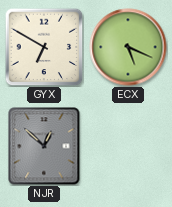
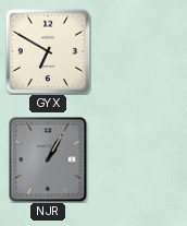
ECX: 5:19 -> none
NJR: 12:52 -> 1:05
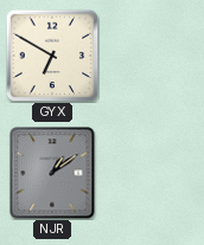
NJR: 1:05 -> 1:09
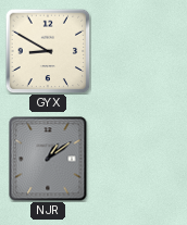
GYX: 6:50 -> 8:50
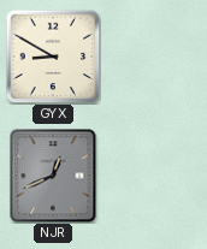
NJR: 1:09 -> 12:41
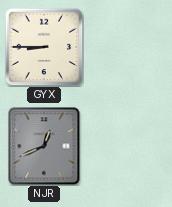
GYX: 8:50 -> 8:45
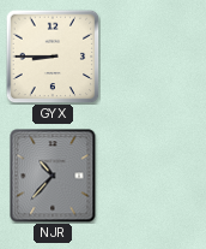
NJR: 12:41 -> 10:37
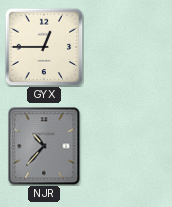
GYX: 8:45 -> 12:45
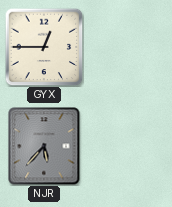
NJR: 10:37 -> 5:37
